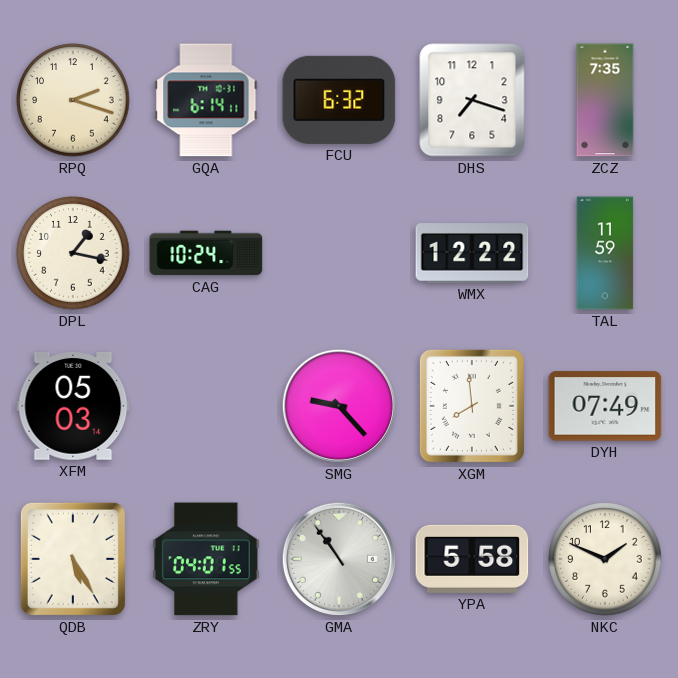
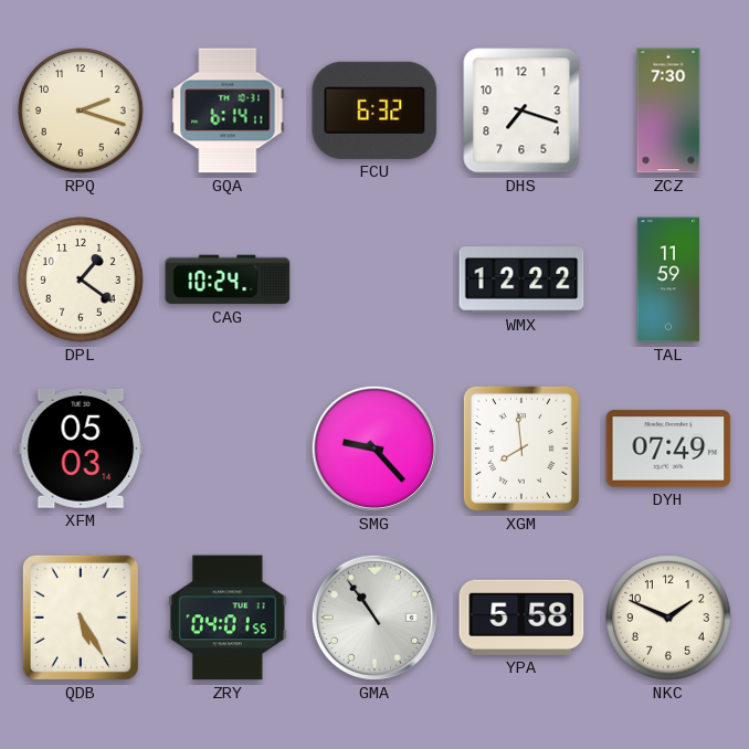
ZCZ: 7:35 -> 7:30
DPL: 1:17 -> 1:21
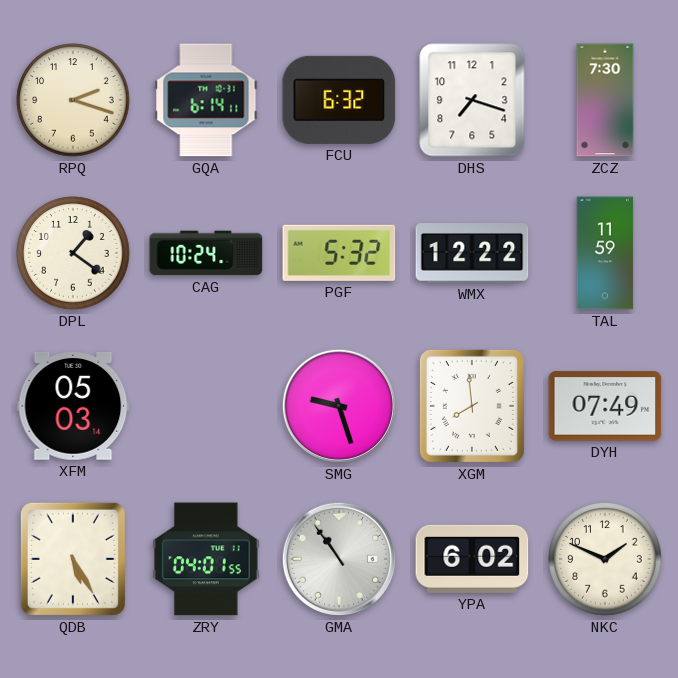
PGF: none -> 5:32
SMG: 9:23 -> 9:27
YPA: 5:58 -> 6:02
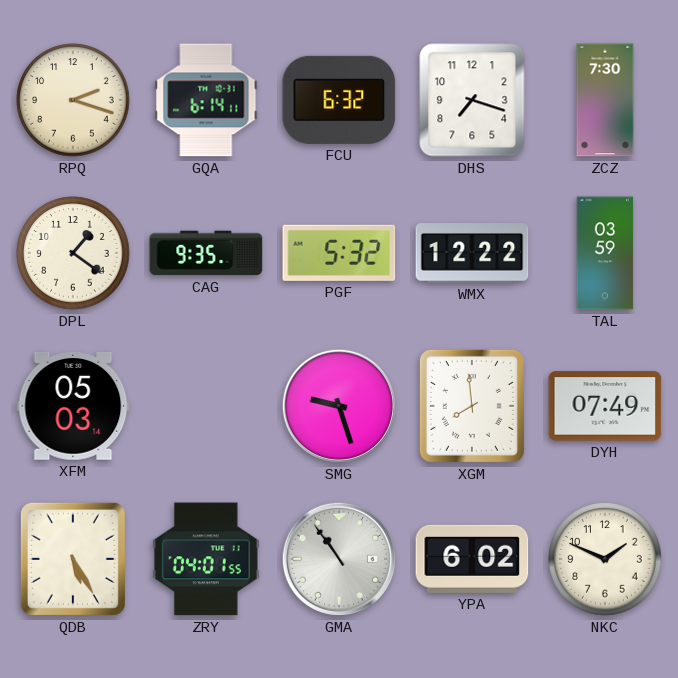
CAG: 10:24 -> 9:35
TAL: 11:59 -> 03:59
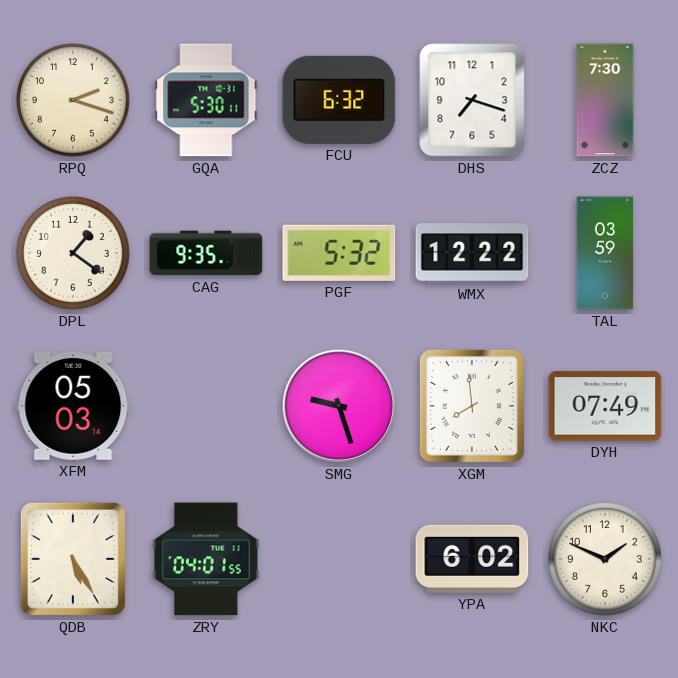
GQA: 6:14 -> 5:30
GMA: 10:54 -> none
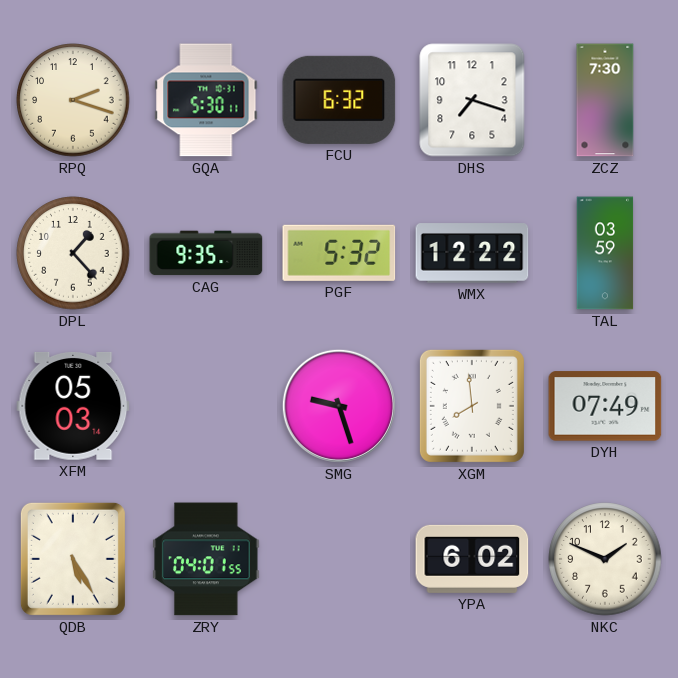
DPL: 1:21 -> 1:23
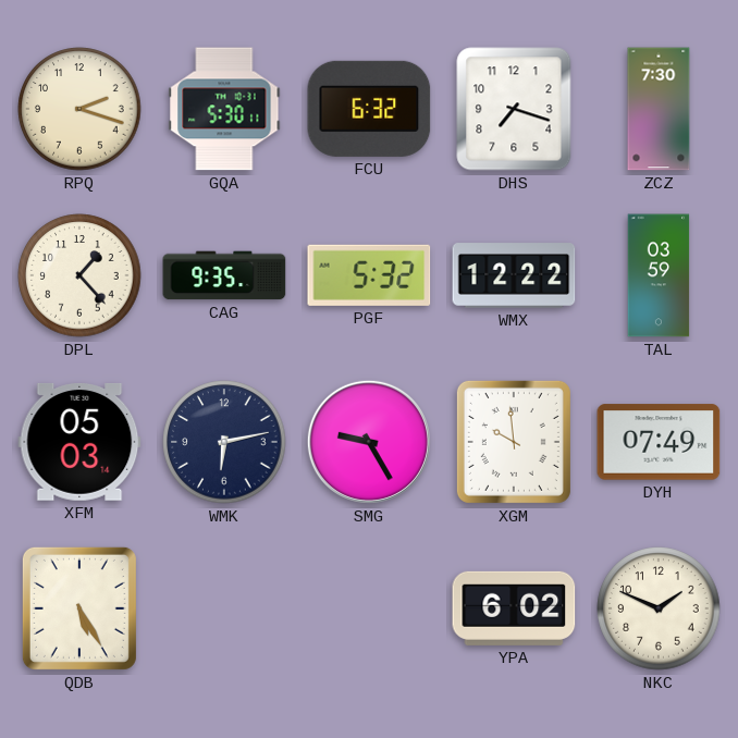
WMK: none -> 6:13
SMG: 9:27 -> 9:25
XGM: 7:59 -> 9:59
ZRY: 04:01 -> none
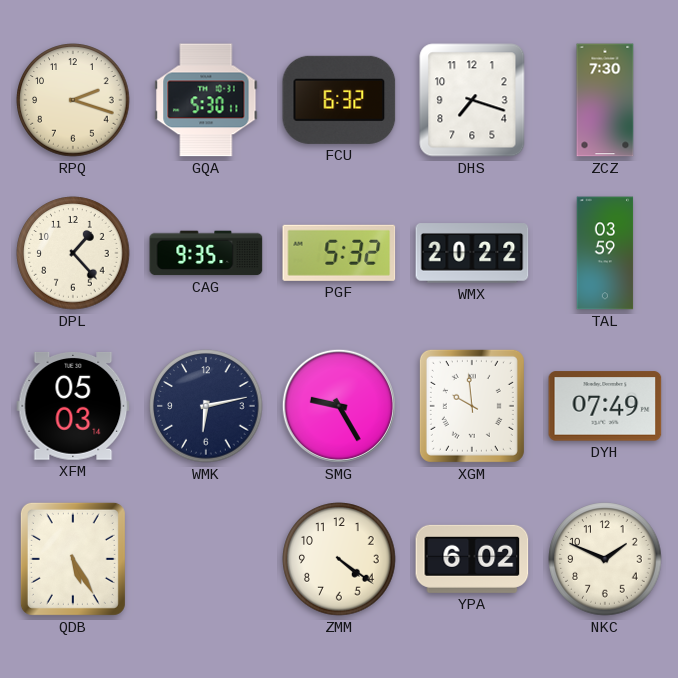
WMX: 12:22 -> 20:22
ZMM: none -> 4:21
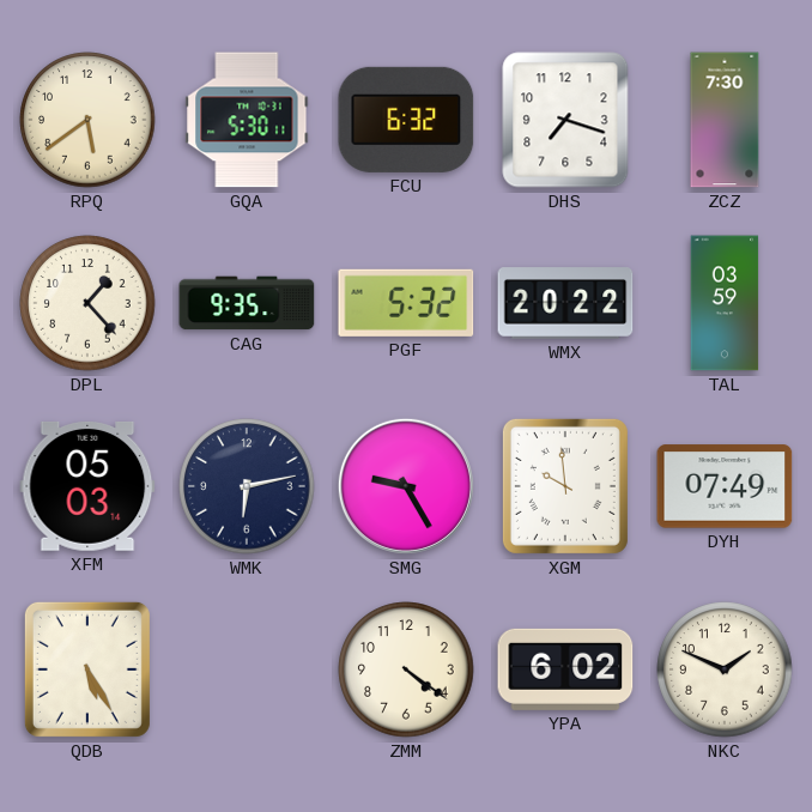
RPQ: 2:18 -> 5:39
